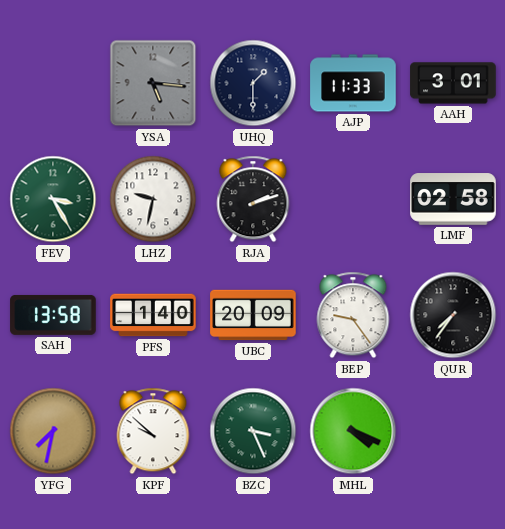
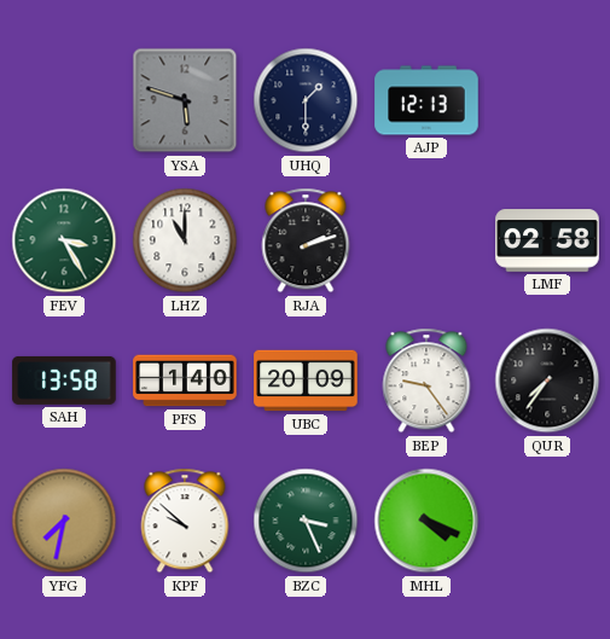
YSA: 5:16 -> 5:48
AJP: 11:33 -> 12:13
AAH: 3:01 -> none
LHZ: 9:32 -> 11:00
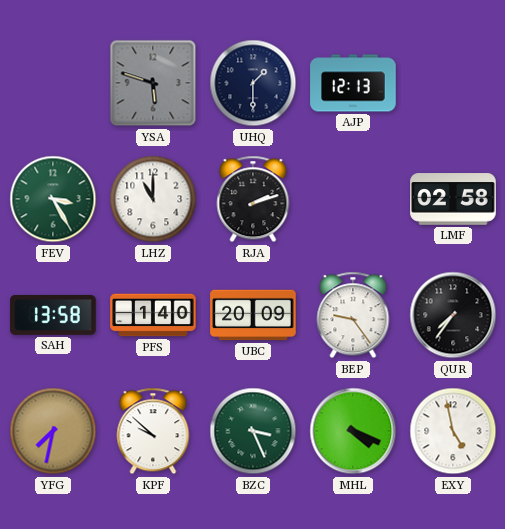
EXY: none -> 4:58
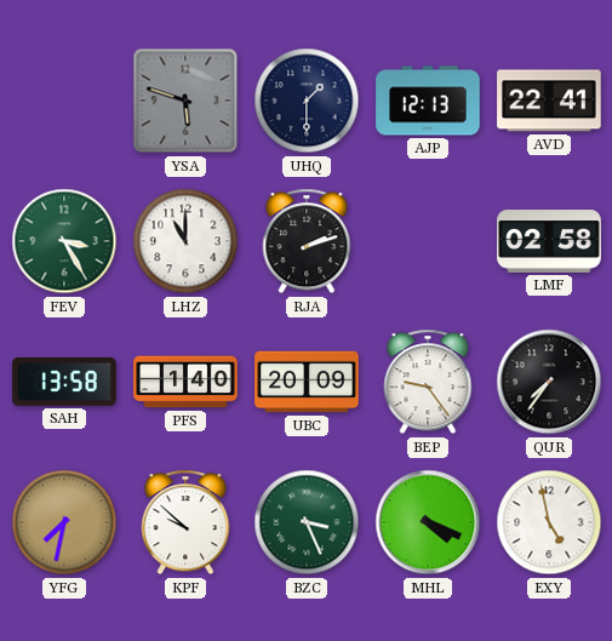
AVD: none -> 22:41
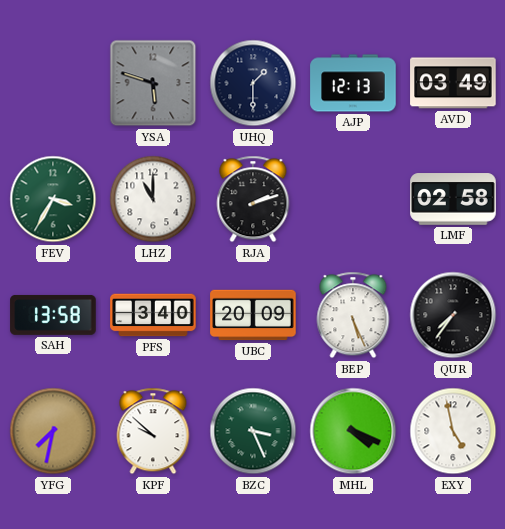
AVD: 22:41 -> 03:49
FEV: 3:25 -> 3:35
PFS: 1:40 -> 3:40
BEP: 9:24 -> 5:26
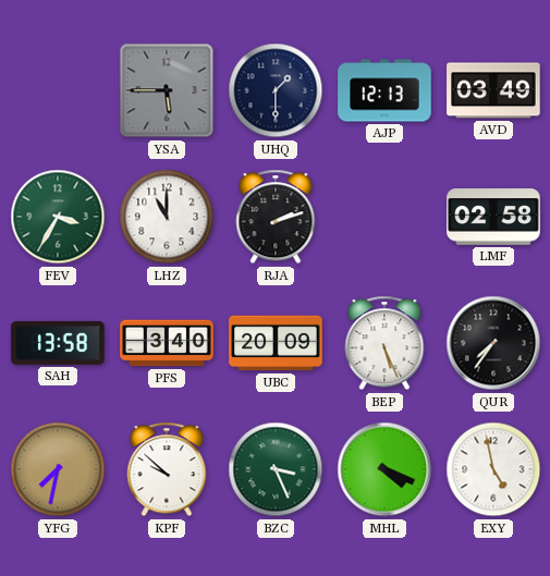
YSA: 5:48 -> 5:45
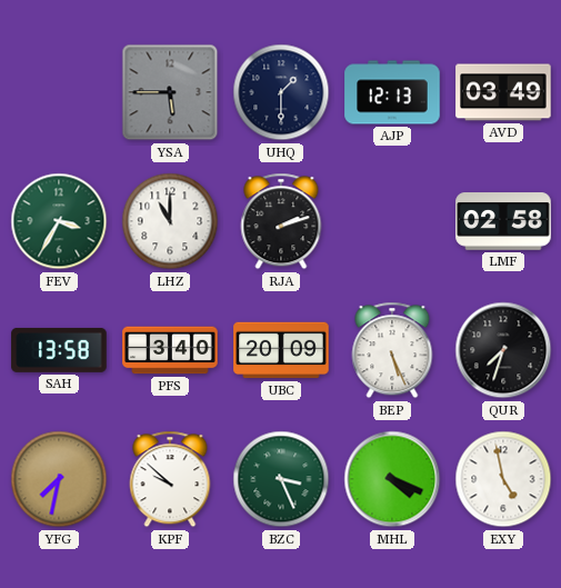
QUR: 7:36 -> 7:33
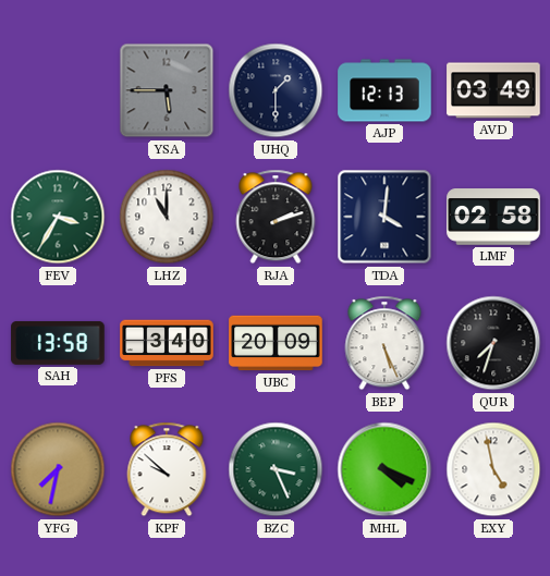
TDA: none -> 4:01
